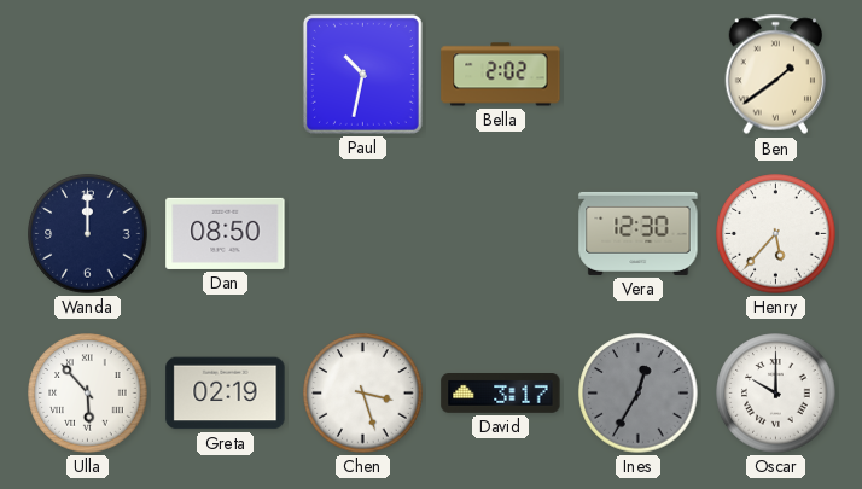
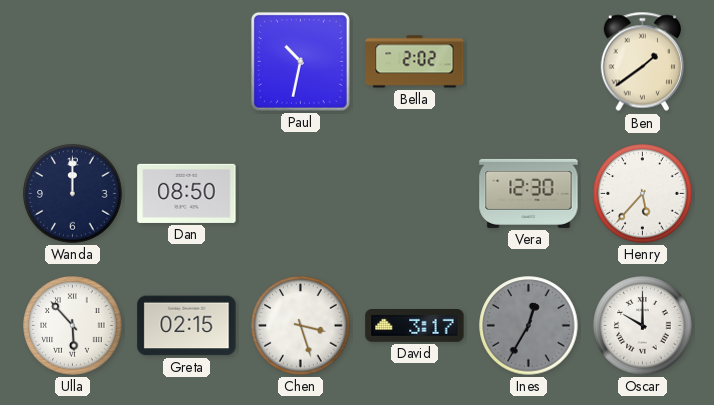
Greta: 02:19 -> 02:15
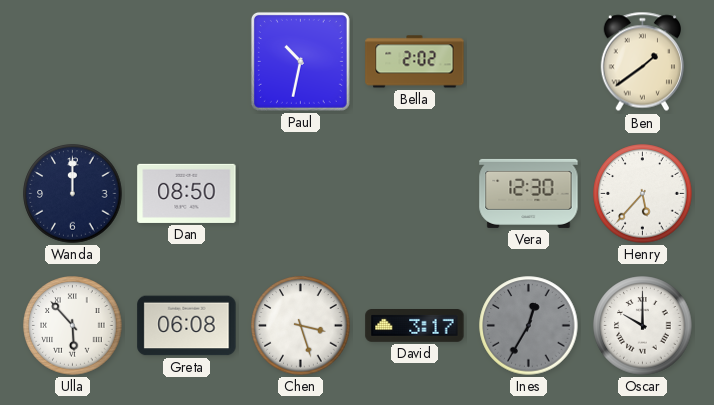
Greta: 02:15 -> 06:08
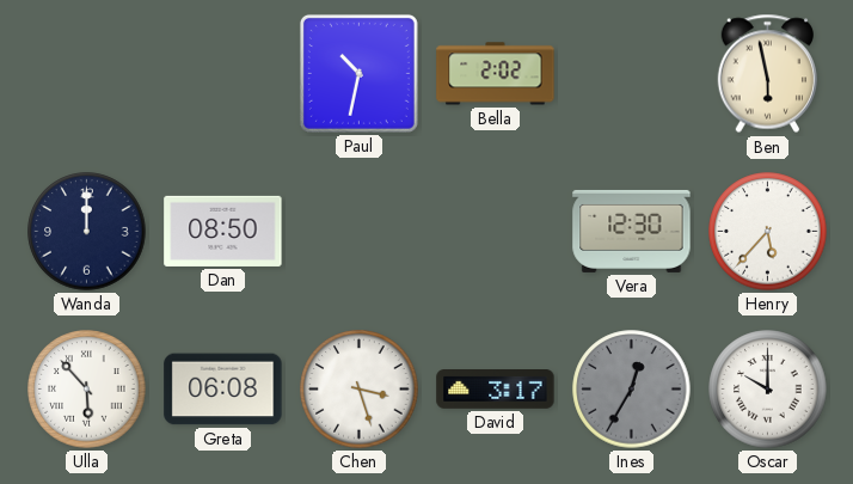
Ben: 1:39 -> 5:58
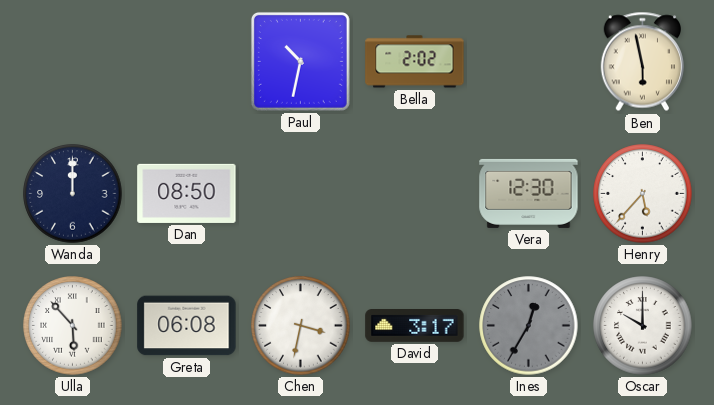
Chen: 3:27 -> 3:32
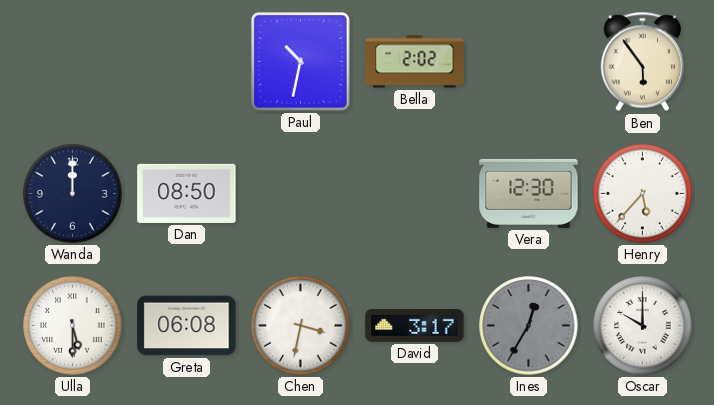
Ben: 5:58 -> 5:54
Ulla: 5:53 -> 5:30
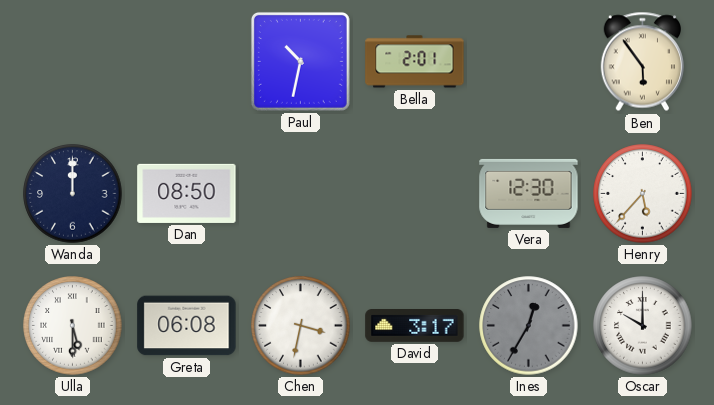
Bella: 2:02 -> 2:01
